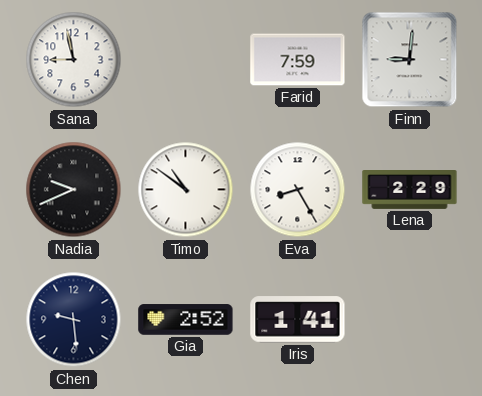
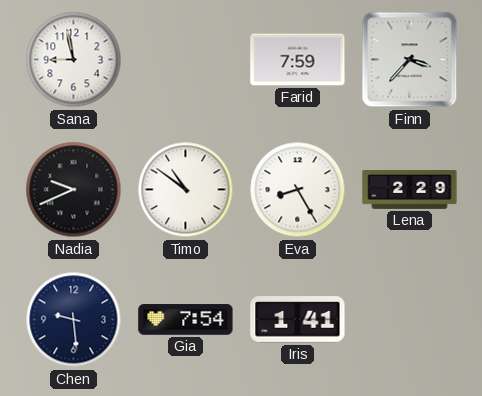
Finn: 9:01 -> 3:37
Gia: 2:52 -> 7:54
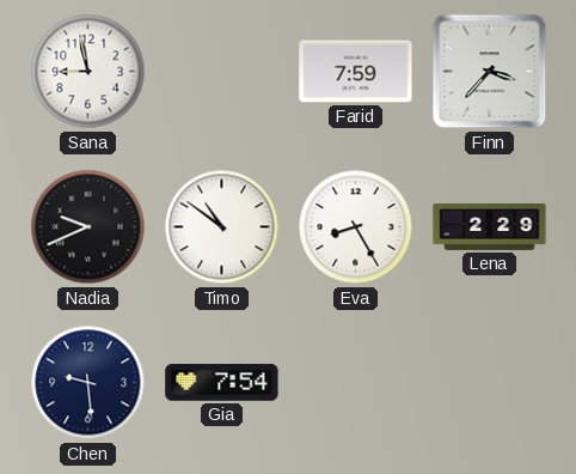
Iris: 1:41 -> none
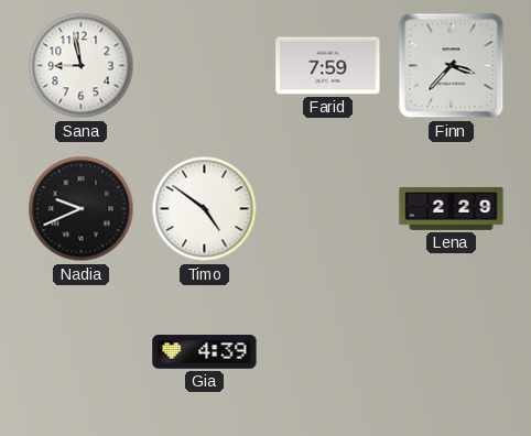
Timo: 10:51 -> 4:51
Eva: 8:25 -> none
Chen: 9:29 -> none
Gia: 7:54 -> 4:39
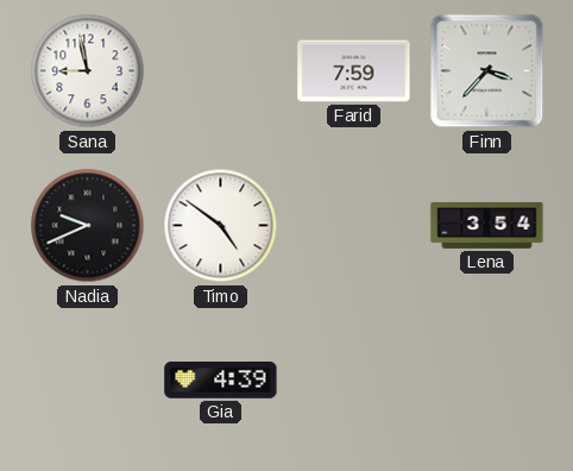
Lena: 2:29 -> 3:54
